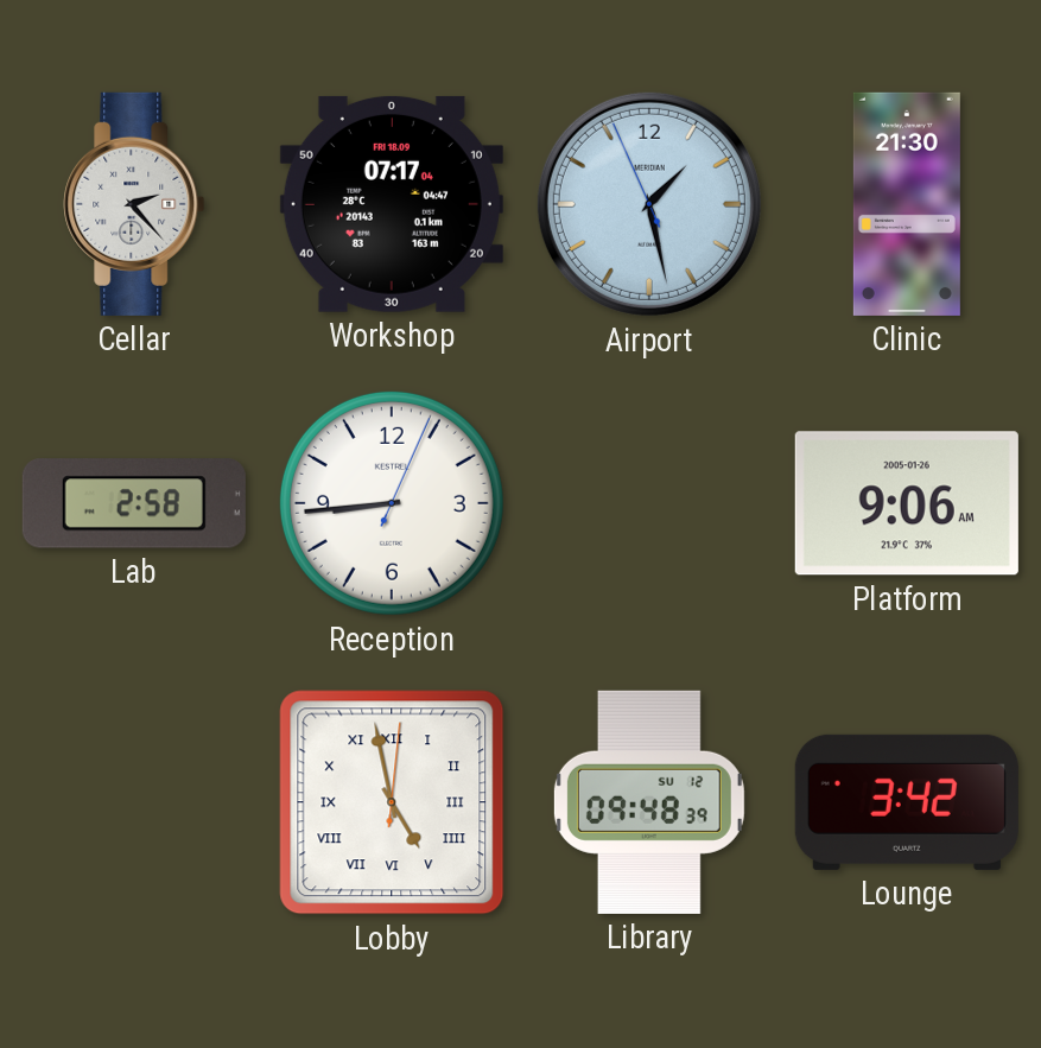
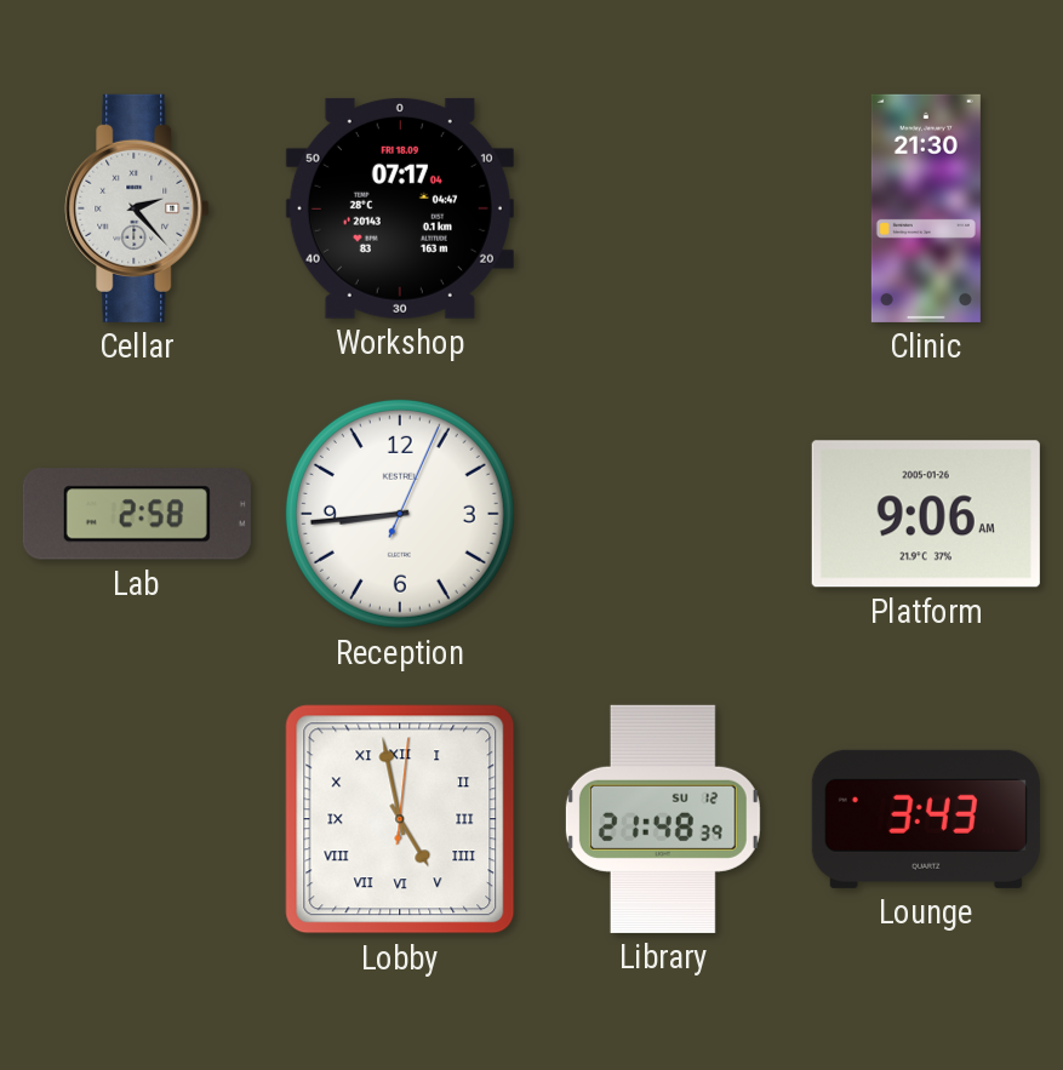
Airport: 1:27 -> none
Library: 09:48 -> 21:48
Lounge: 3:42 -> 3:43
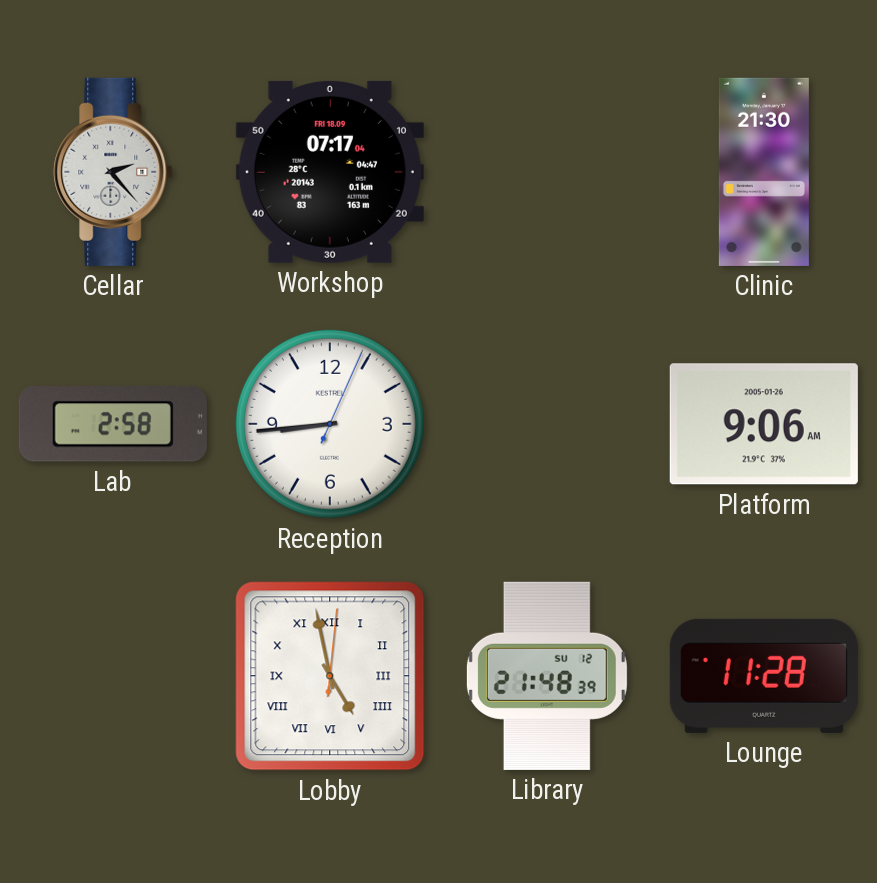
Lounge: 3:43 -> 11:28
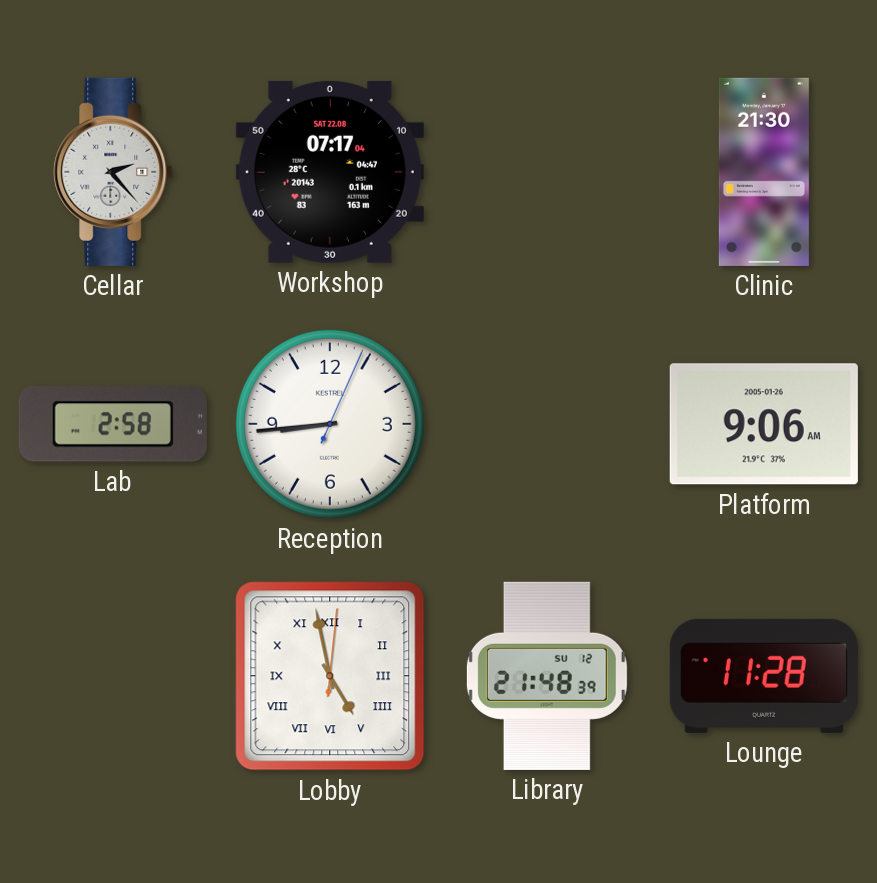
Workshop date: FRI 18.09 -> SAT 22.08
